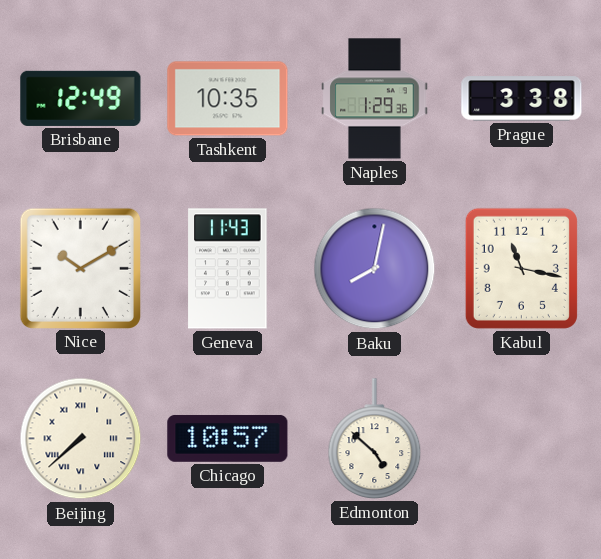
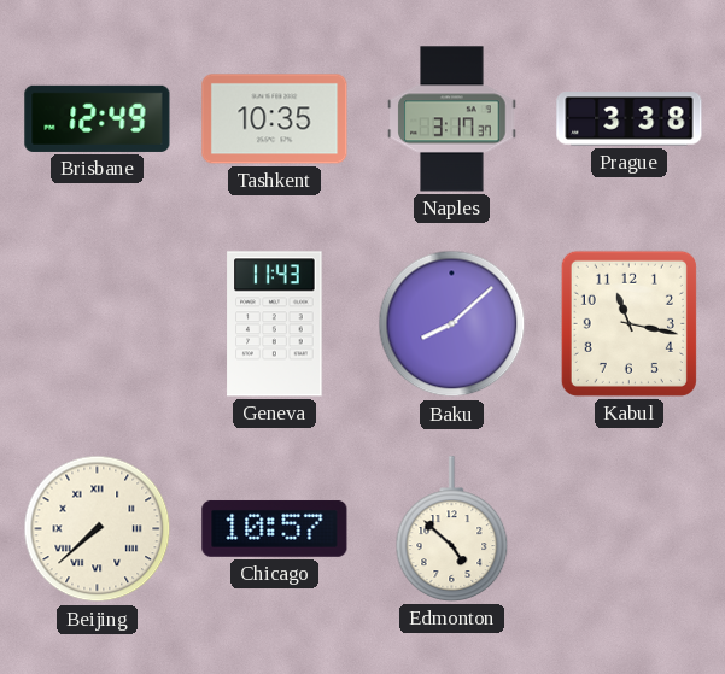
Naples: 1:29 -> 3:17
Nice: 10:10 -> none
Baku: 8:02 -> 8:08
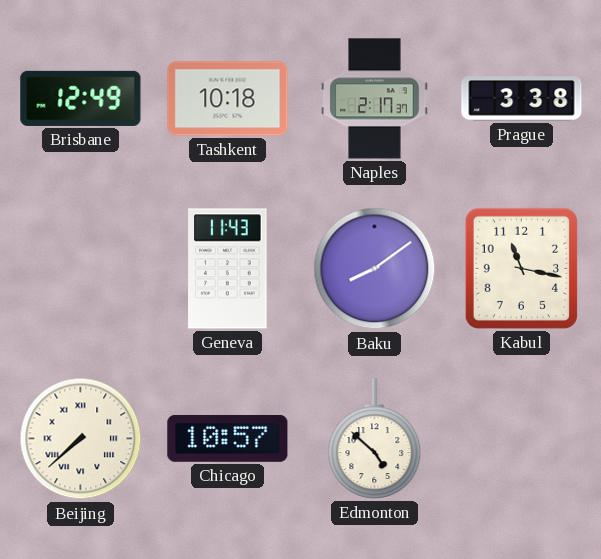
Tashkent: 10:35 -> 10:18
Naples: 3:17 -> 2:17
Baku: 8:08 -> 8:09
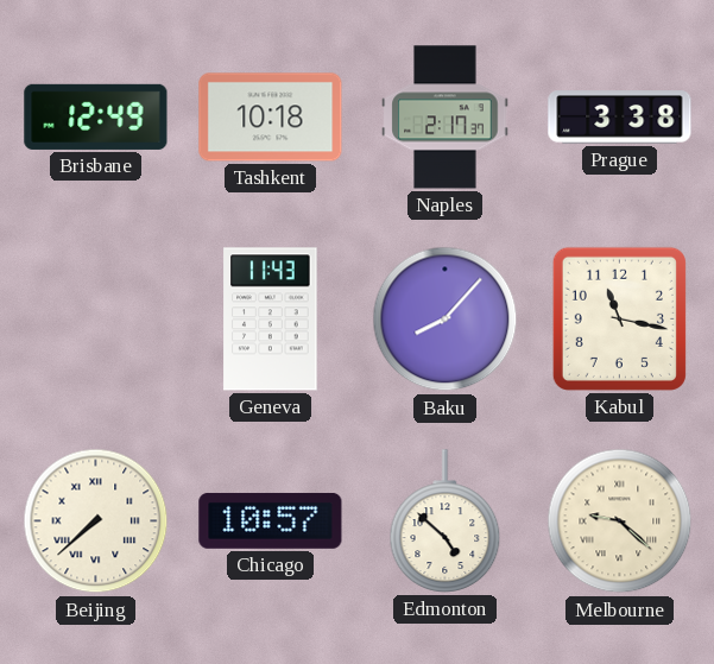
Baku: 8:09 -> 8:07
Melbourne: none -> 9:22
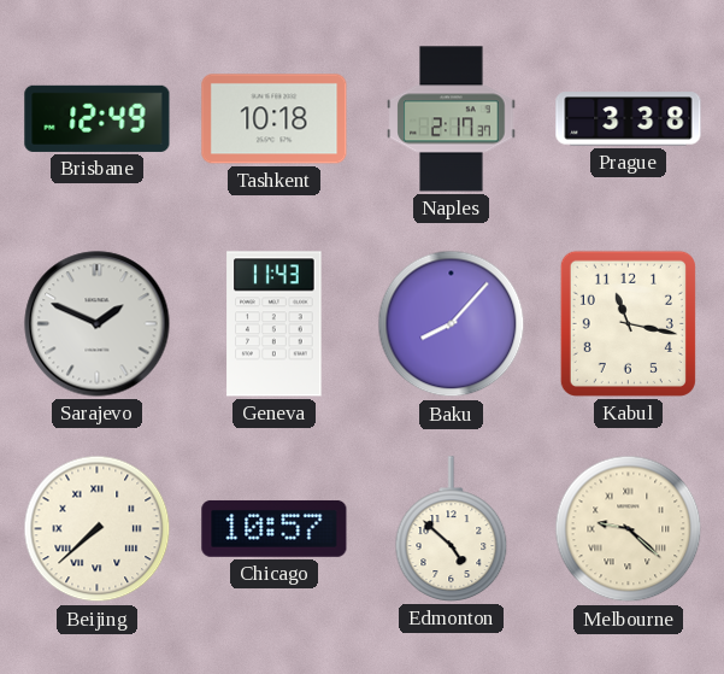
Sarajevo: none -> 1:49
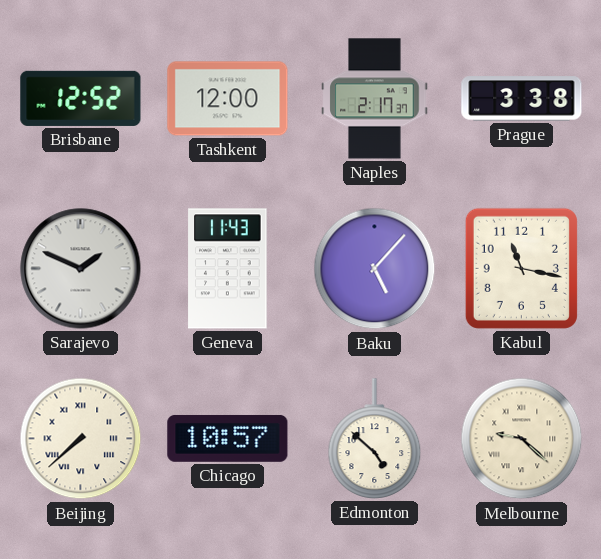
Brisbane: 12:49 -> 12:52
Tashkent: 10:18 -> 12:00
Baku: 8:07 -> 5:07
